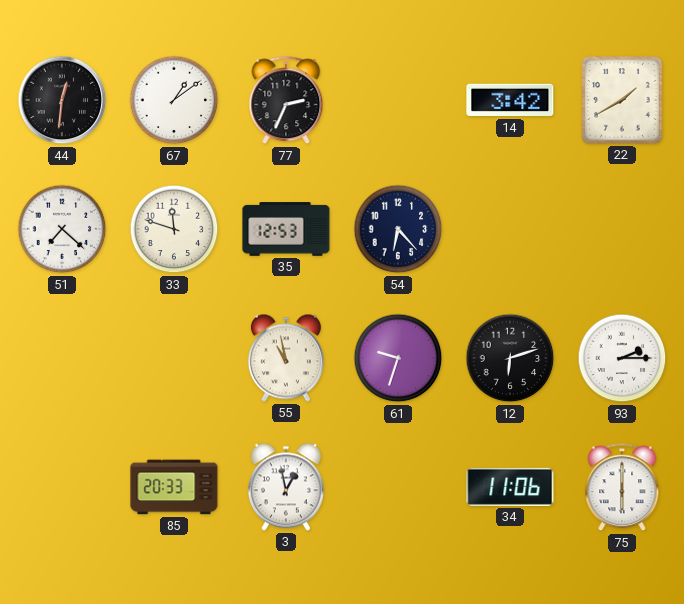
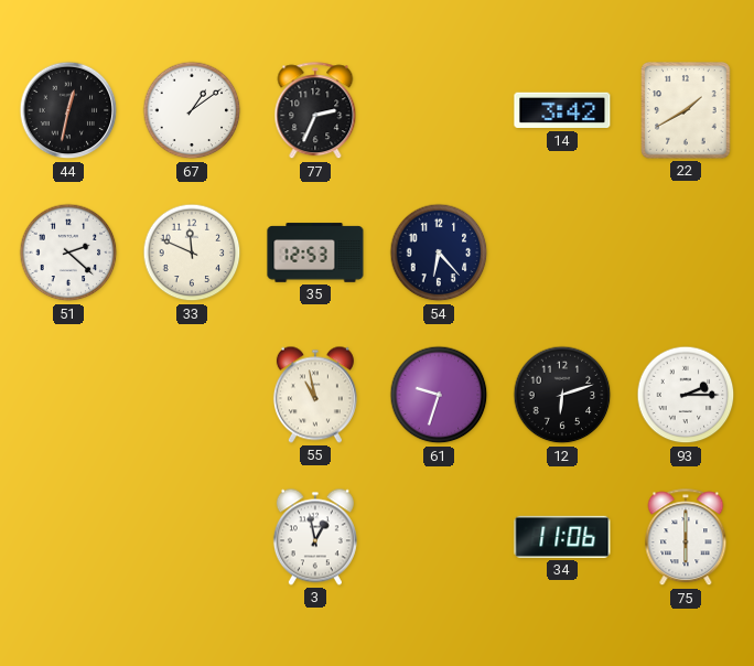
44: 12:31 -> 12:32
51: 7:22 -> 2:22
33: 11:48 -> 11:49
85: 20:33 -> none
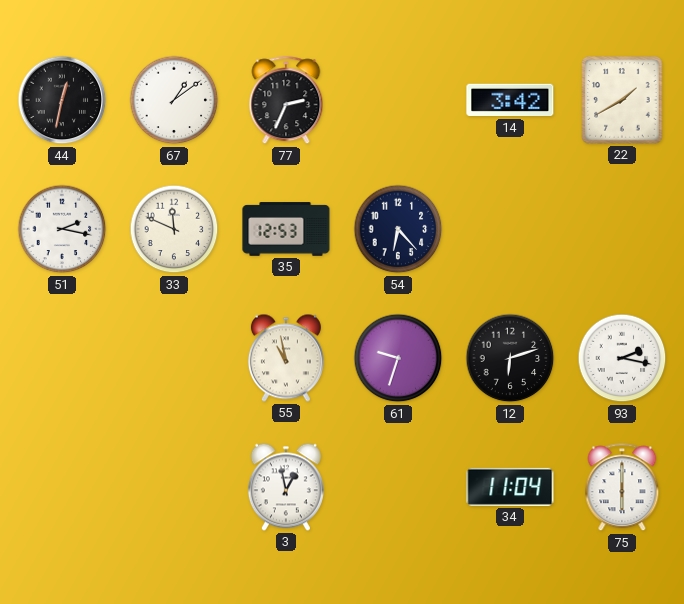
51: 2:22 -> 2:17
93: 2:15 -> 2:17
34: 11:06 -> 11:04
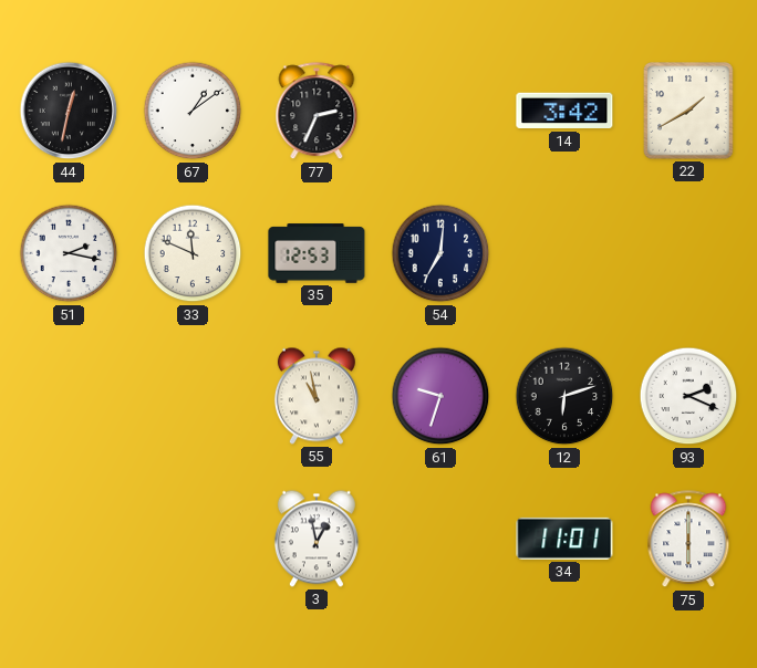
54: 6:23 -> 7:01
93: 2:17 -> 2:19
34: 11:04 -> 11:01
